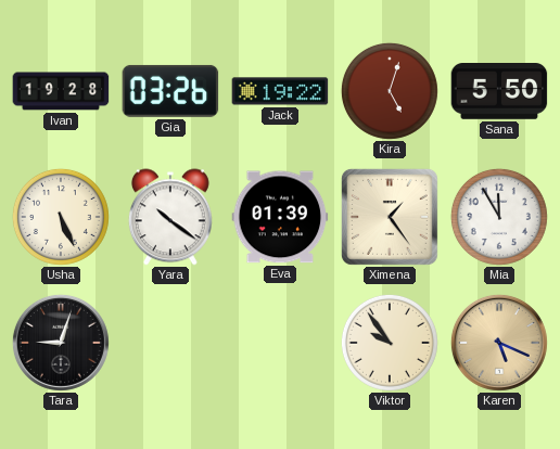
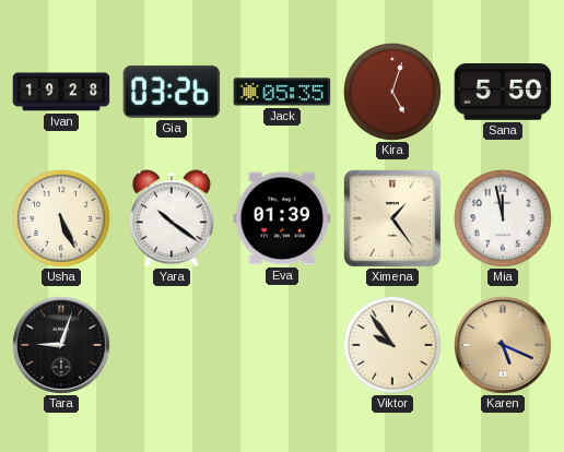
Jack: 19:22 -> 05:35
Mia: 11:55 -> 11:58
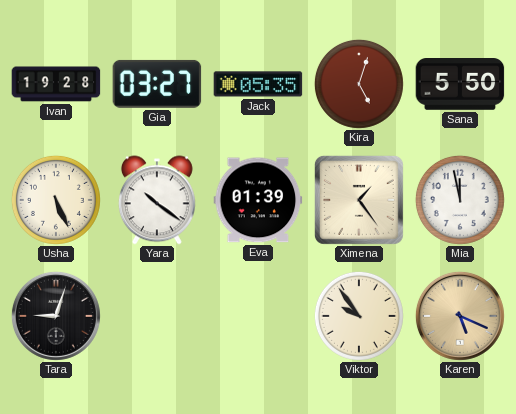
Gia: 03:26 -> 03:27
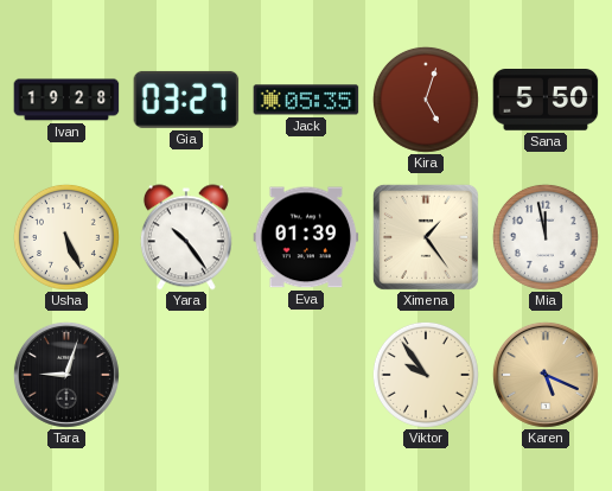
Yara: 10:21 -> 10:24
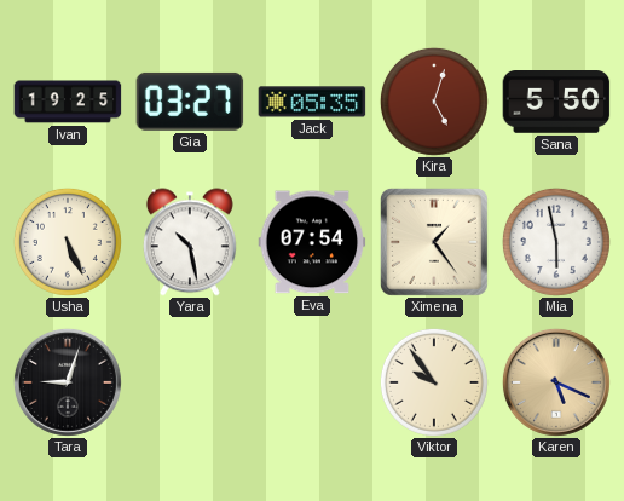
Ivan: 19:28 -> 19:25
Yara: 10:24 -> 10:28
Eva: 01:39 -> 07:54
Mia: 11:58 -> 5:58
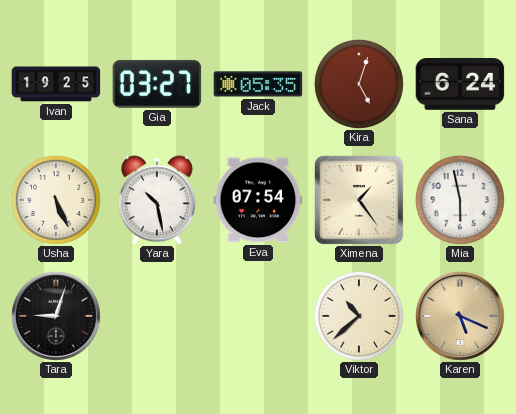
Sana: 5:50 -> 6:24
Viktor: 9:54 -> 10:38
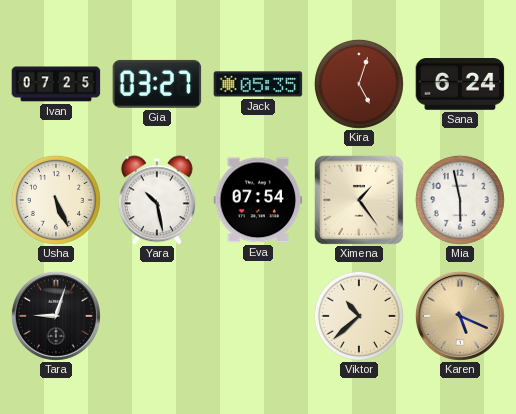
Ivan: 19:25 -> 07:25
